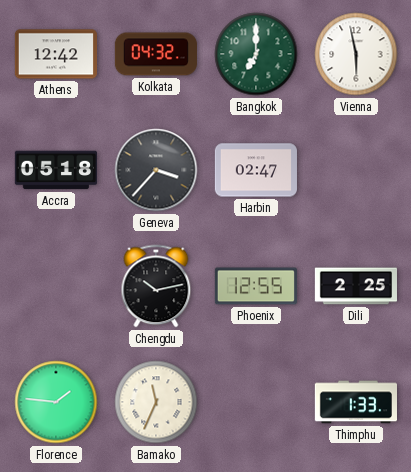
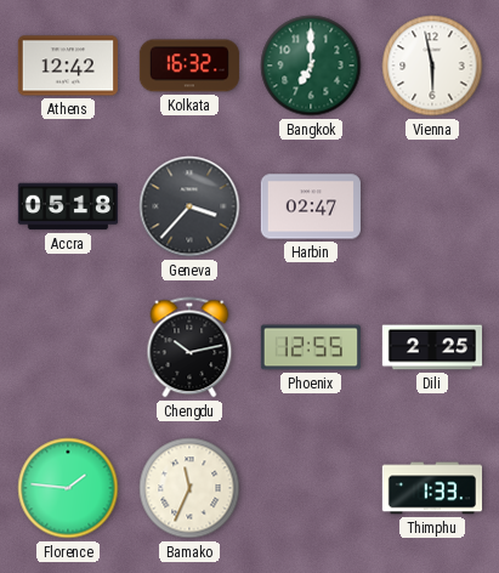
Kolkata: 04:32 -> 16:32
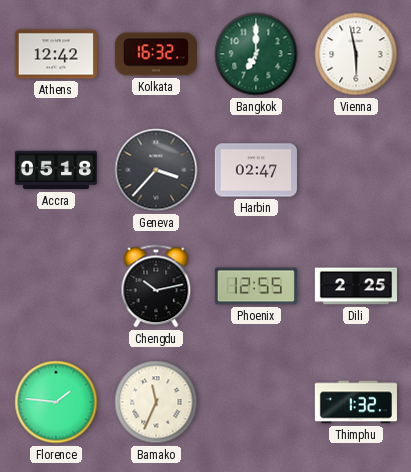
Thimphu: 1:33 -> 1:32
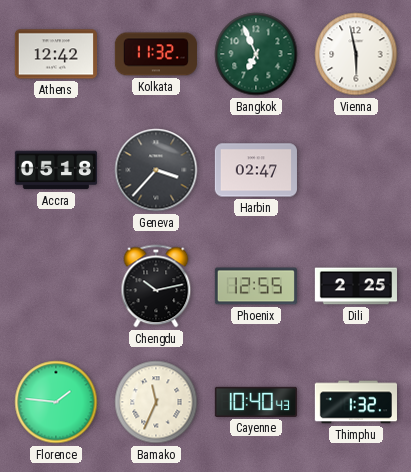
Kolkata: 16:32 -> 11:32
Bangkok: 7:00 -> 6:56
Cayenne: none -> 10:40
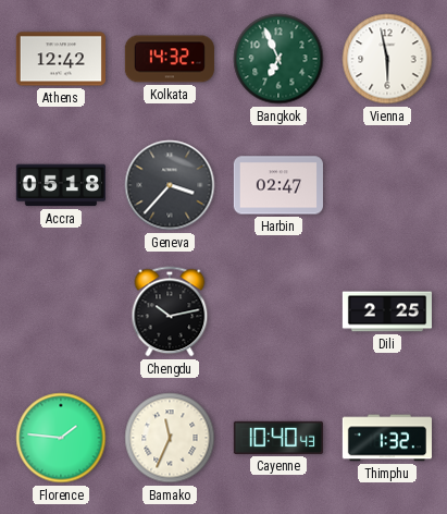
Kolkata: 11:32 -> 14:32
Phoenix: 12:55 -> none
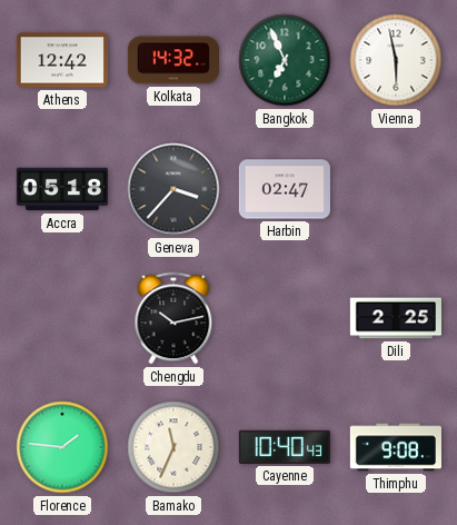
Thimphu: 1:32 -> 9:08
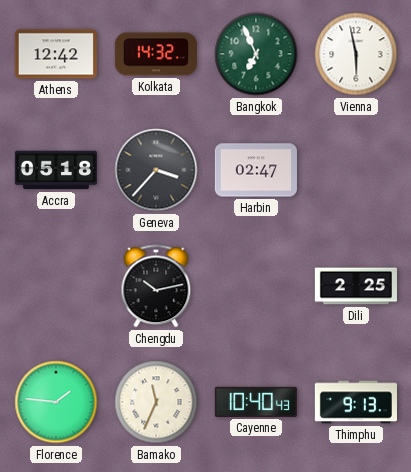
Thimphu: 9:08 -> 9:13
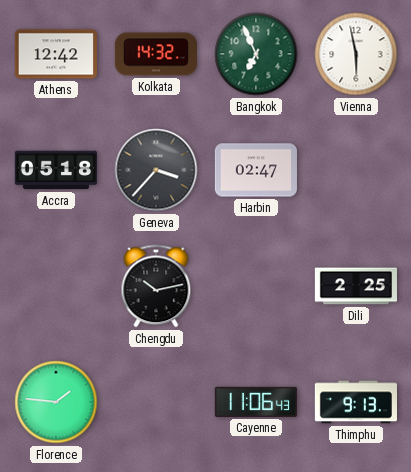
Bamako: 11:34 -> none
Cayenne: 10:40 -> 11:06
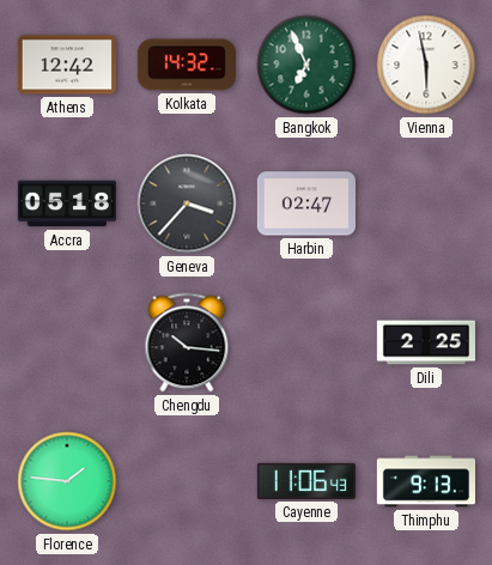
Chengdu: 10:13 -> 10:16
